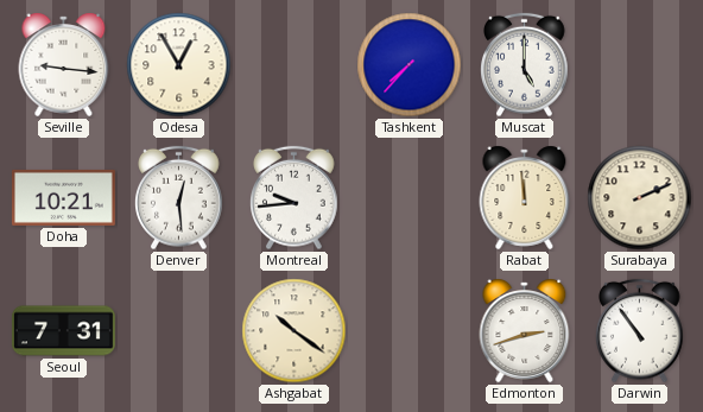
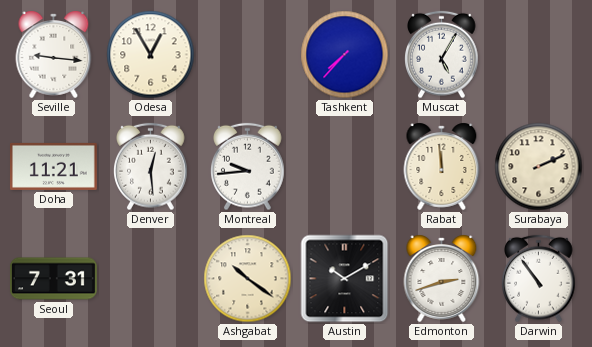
Muscat: 5:00 -> 5:05
Doha: 10:21 -> 11:21
Austin: none -> 10:10
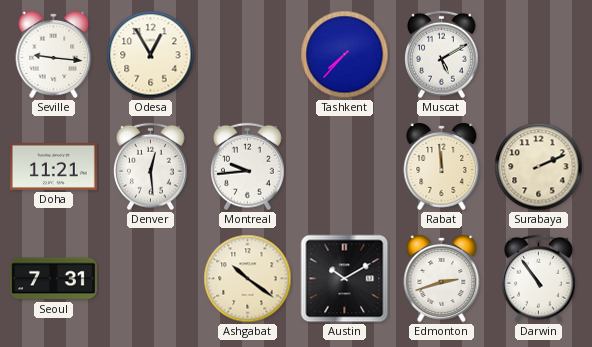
Muscat: 5:05 -> 5:10
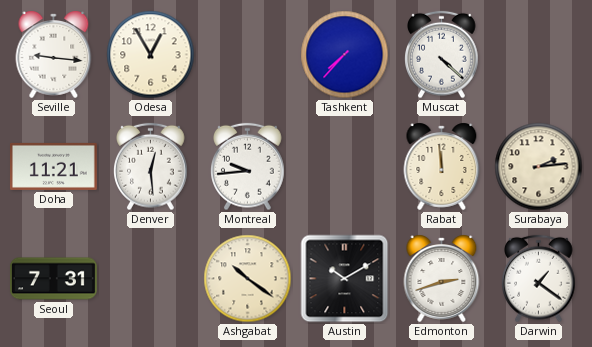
Muscat: 5:10 -> 4:22
Surabaya: 2:11 -> 2:14
Darwin: 10:54 -> 1:21
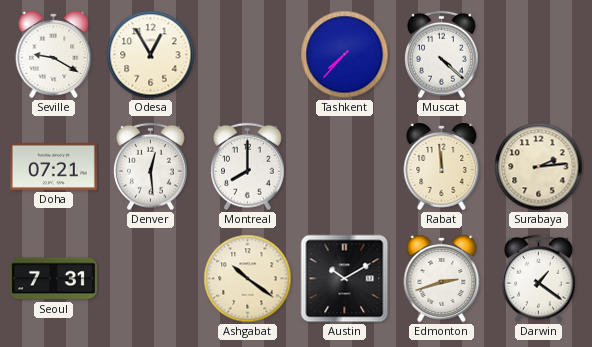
Seville: 9:16 -> 9:20
Doha: 11:21 -> 07:21
Montreal: 9:44 -> 8:00
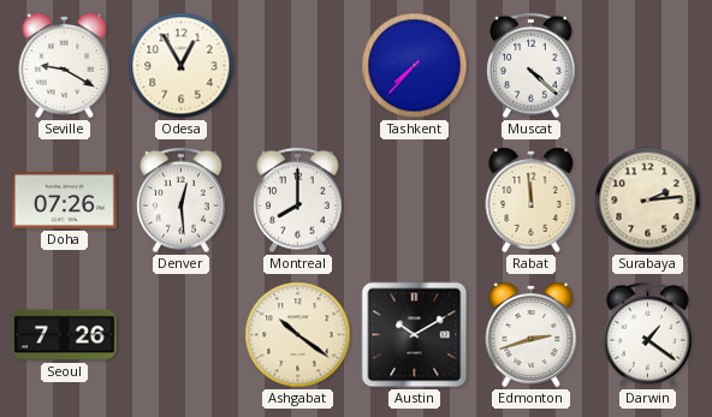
Doha: 07:21 -> 07:26
Seoul: 7:31 -> 7:26
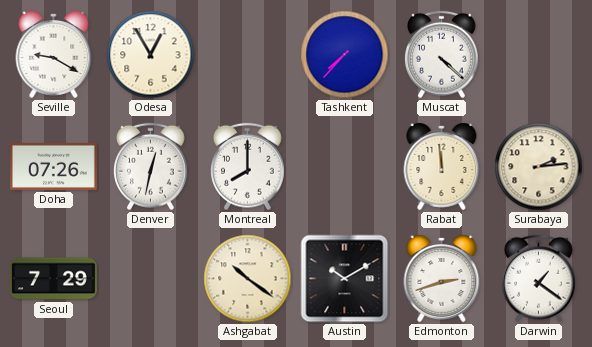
Denver: 12:29 -> 12:32
Seoul: 7:26 -> 7:29
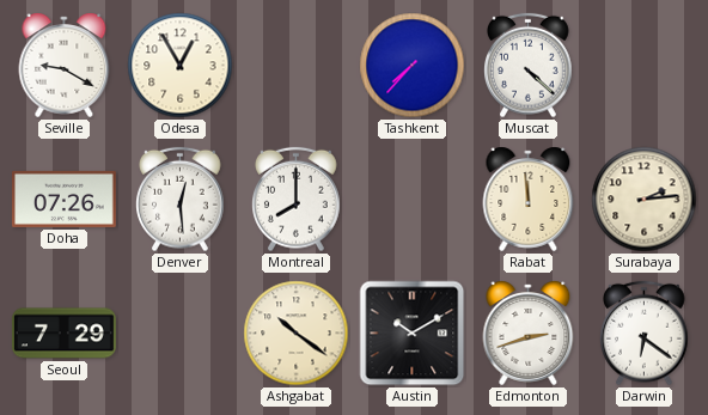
Denver: 12:32 -> 12:29
Darwin: 1:21 -> 6:21
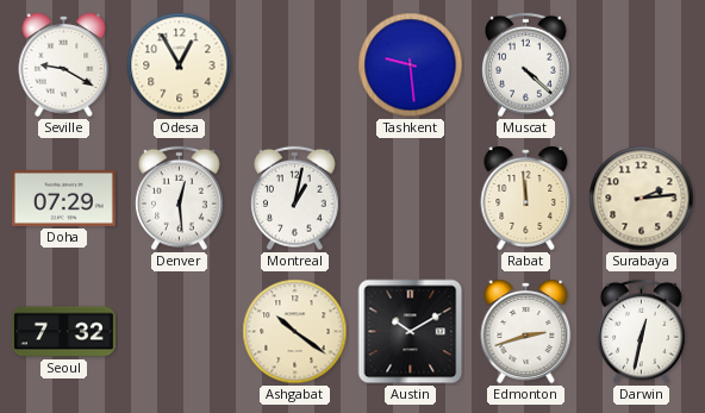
Tashkent: 7:37 -> 9:29
Doha: 07:26 -> 07:29
Montreal: 8:00 -> 1:02
Seoul: 7:29 -> 7:32
Darwin: 6:21 -> 12:32
